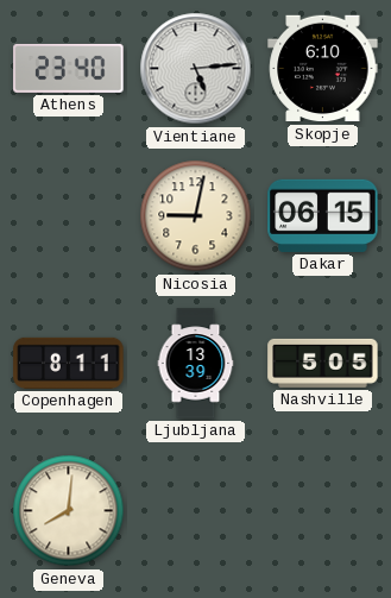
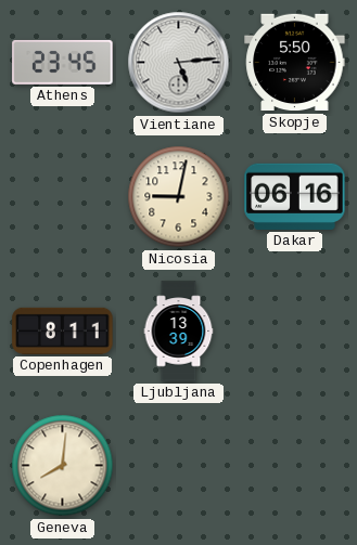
Athens: 23:40 -> 23:45
Skopje: 6:10 -> 5:50
Dakar: 06:15 -> 06:16
Nashville: 5:05 -> none
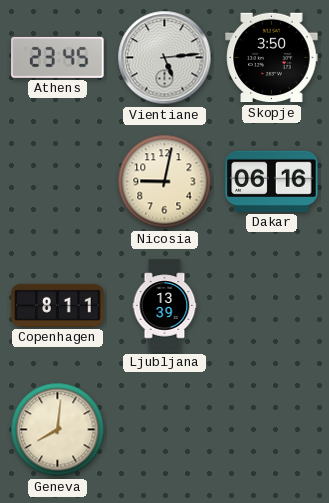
Skopje: 5:50 -> 3:50
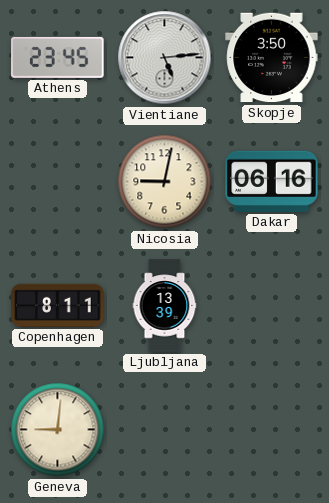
Geneva: 8:01 -> 9:01
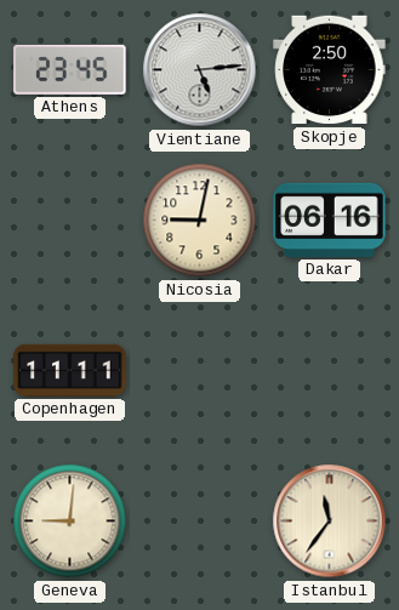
Skopje: 3:50 -> 2:50
Copenhagen: 8:11 -> 11:11
Ljubljana: 13:39 -> none
Istanbul: none -> 11:36
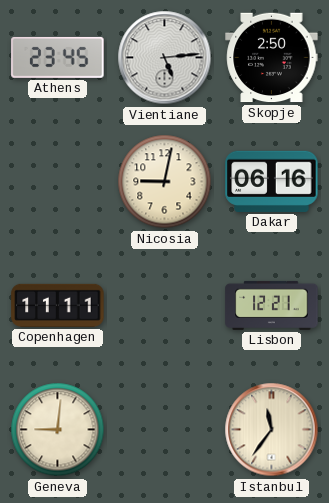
Lisbon: none -> 12:21
